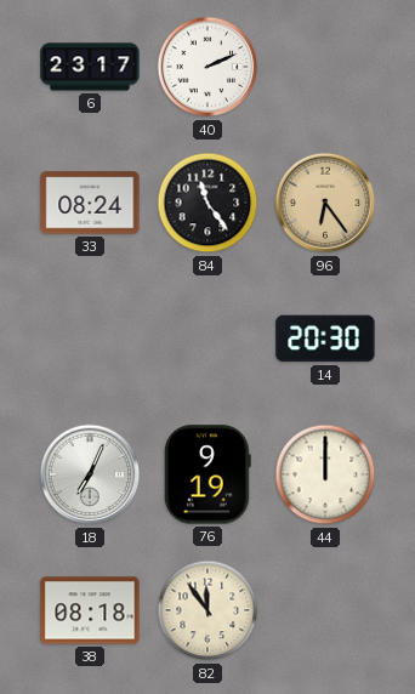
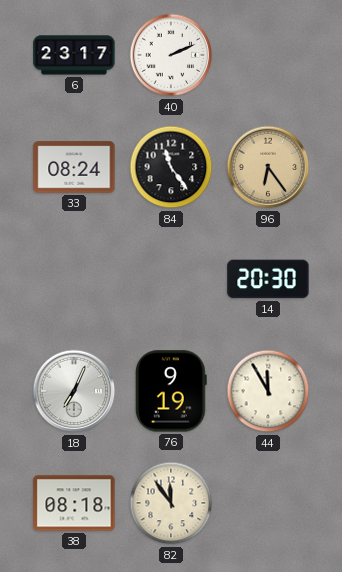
44: 12:00 -> 11:55
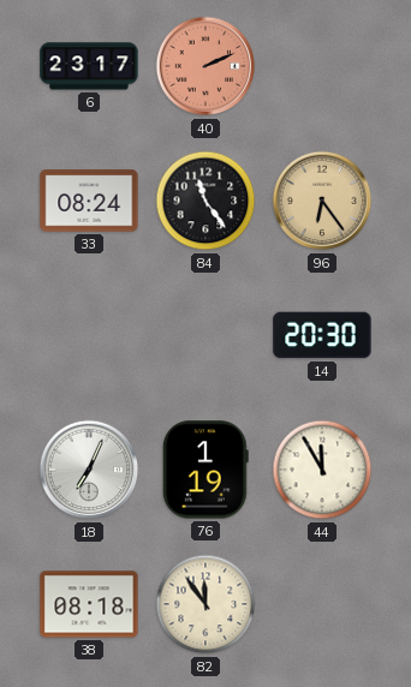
40 dial: white -> salmon
76: 9:19 -> 1:19
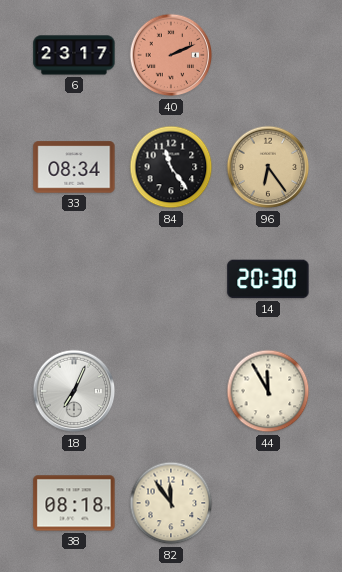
33: 08:24 -> 08:34
76: 1:19 -> none
